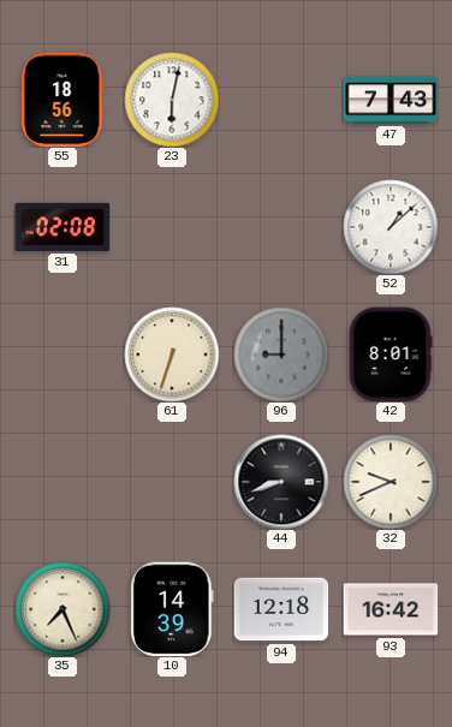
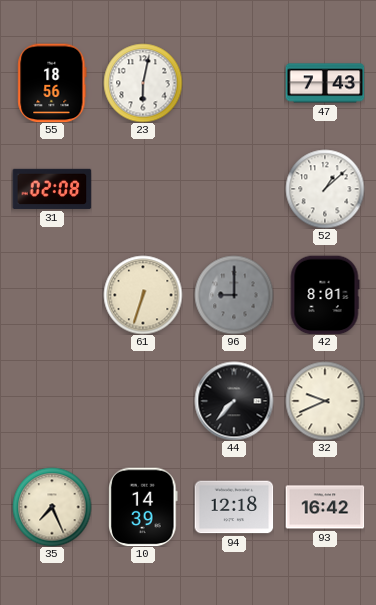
44: 8:42 -> 7:37
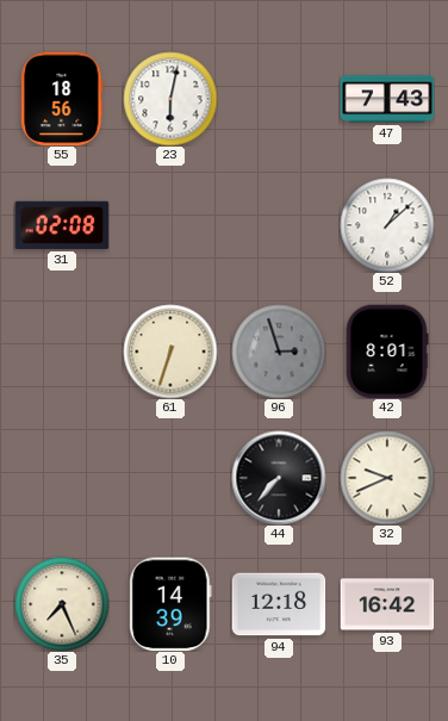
96: 9:00 -> 2:57
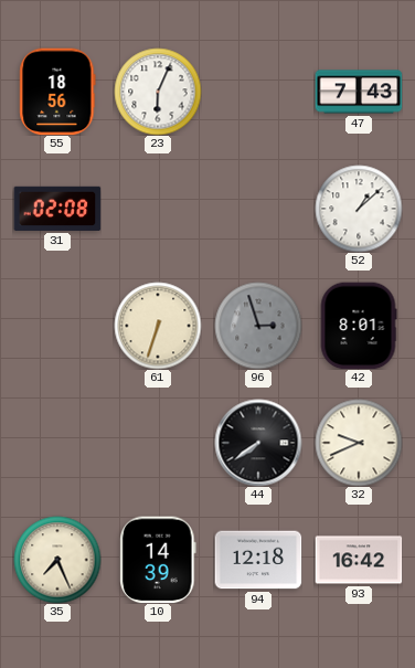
23: 6:02 -> 6:04
44: 7:37 -> 7:39
